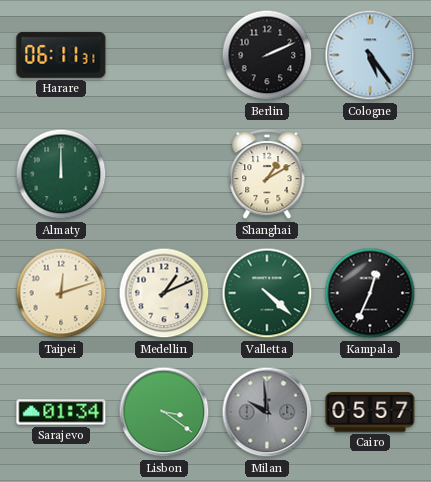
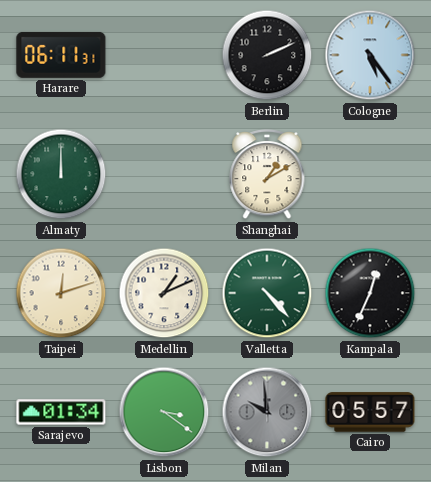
Valletta: 4:22 -> 4:23
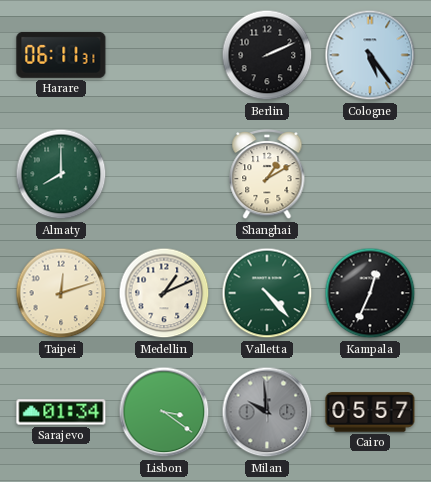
Almaty: 12:00 -> 8:00
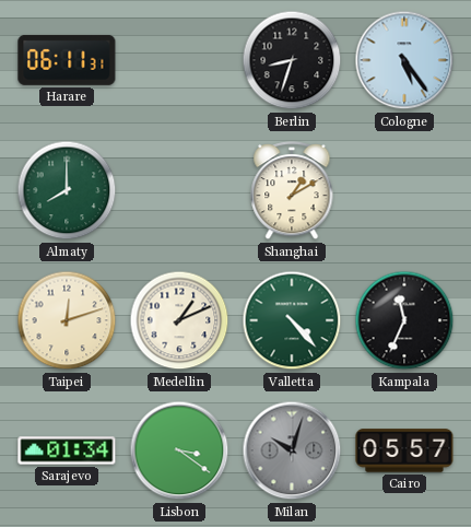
Berlin: 2:11 -> 8:33
Kampala: 12:34 -> 11:34
Milan: 9:59 -> 10:03
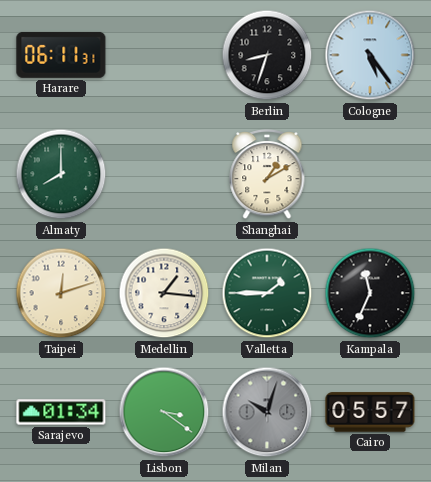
Medellin: 1:11 -> 1:16
Valletta: 4:23 -> 1:45
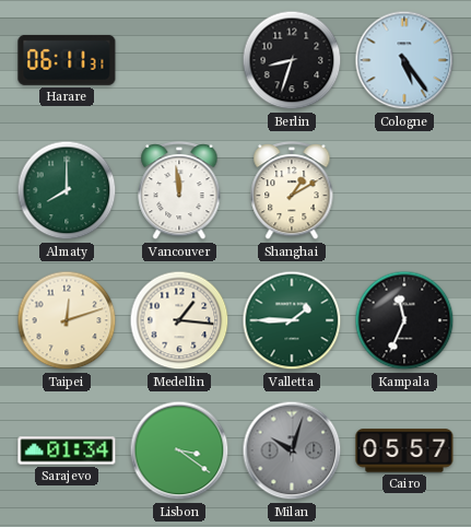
Vancouver: none -> 11:59
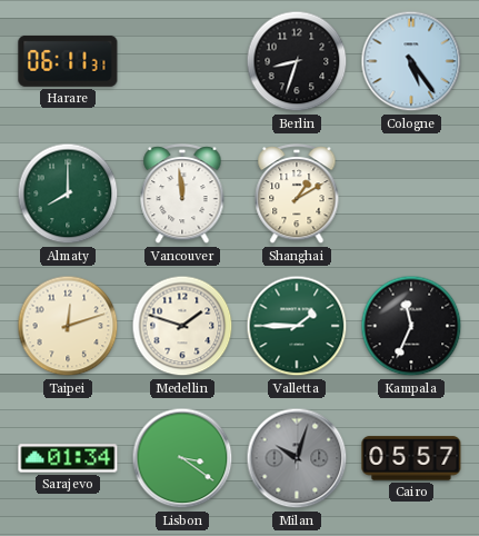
Medellin: 1:16 -> 1:48
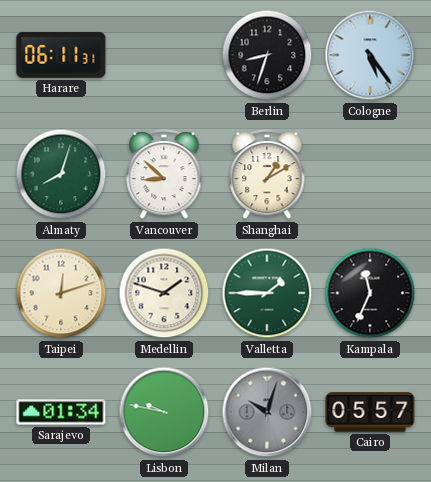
Almaty: 8:00 -> 8:03
Vancouver: 11:59 -> 8:52
Lisbon: 3:21 -> 9:47
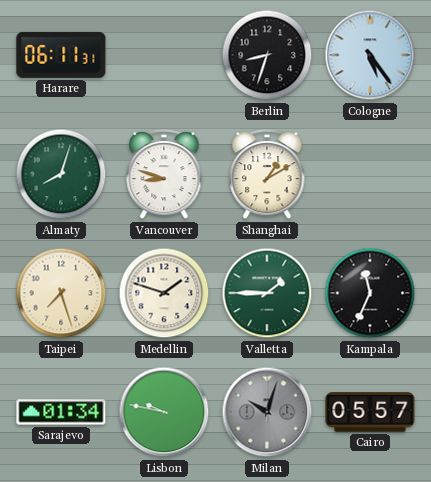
Vancouver: 8:52 -> 8:48
Taipei: 12:12 -> 7:27
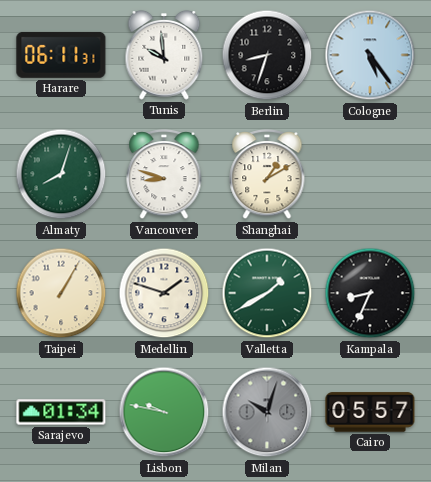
Tunis: none -> 9:59
Taipei: 7:27 -> 1:05
Valletta: 1:45 -> 1:40
Kampala: 11:34 -> 8:34
